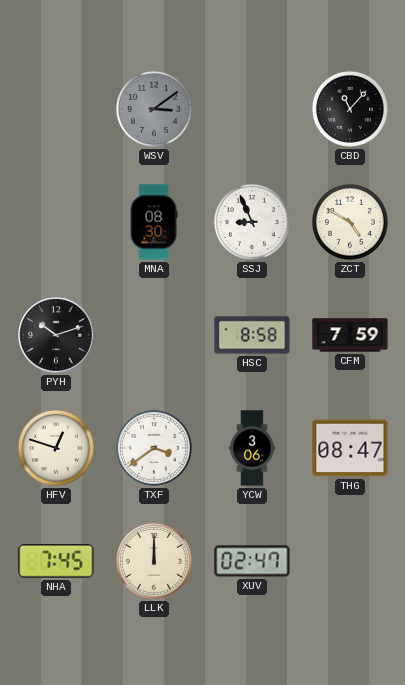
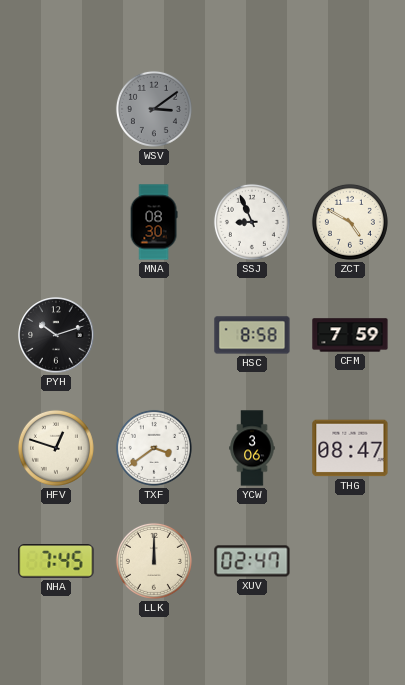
CBD: 11:07 -> none
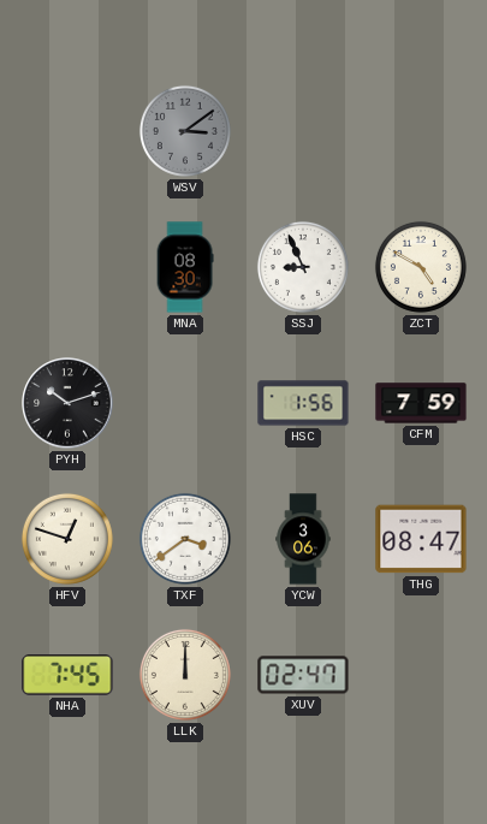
HSC: 8:58 -> 1:56
